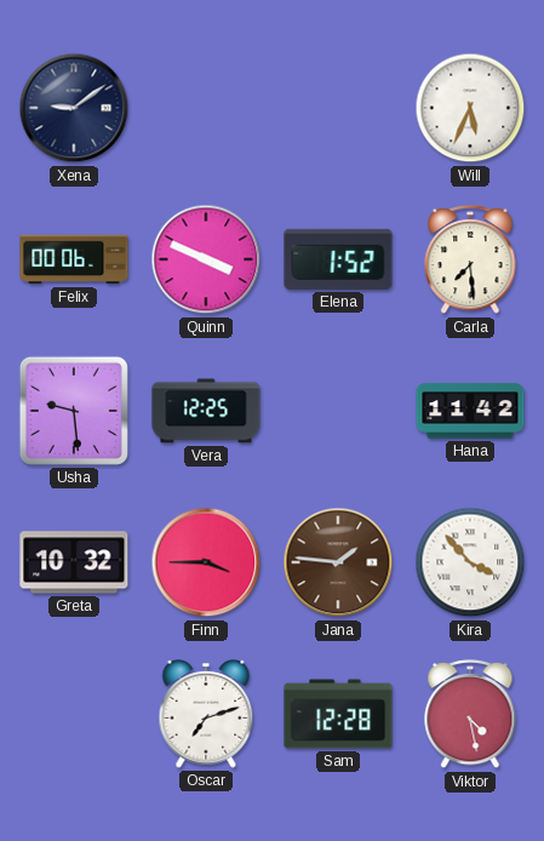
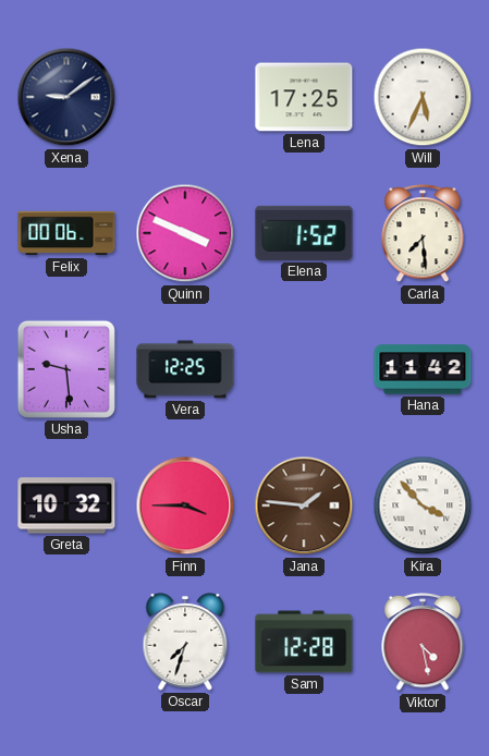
Lena: none -> 17:25
Oscar: 7:12 -> 7:33
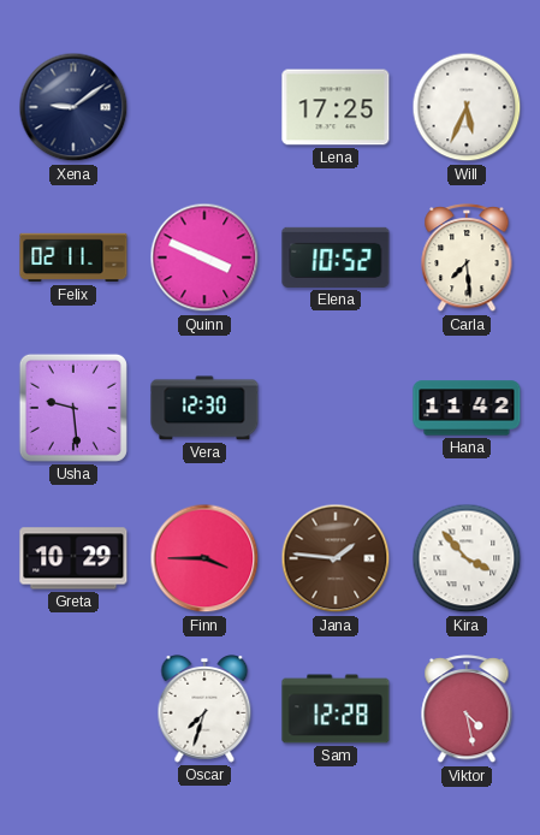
Felix: 00:06 -> 02:11
Elena: 1:52 -> 10:52
Vera: 12:25 -> 12:30
Greta: 10:32 -> 10:29
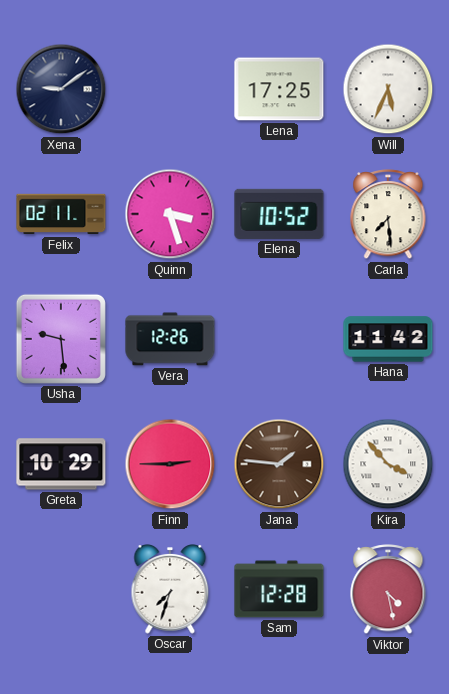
Quinn: 3:49 -> 3:27
Vera: 12:30 -> 12:26
Finn: 3:45 -> 2:45
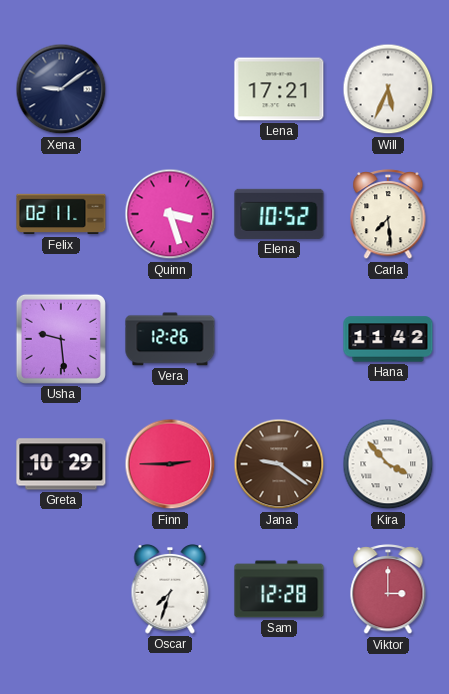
Lena: 17:25 -> 17:21
Jana: 1:46 -> 9:21
Viktor: 4:28 -> 3:00
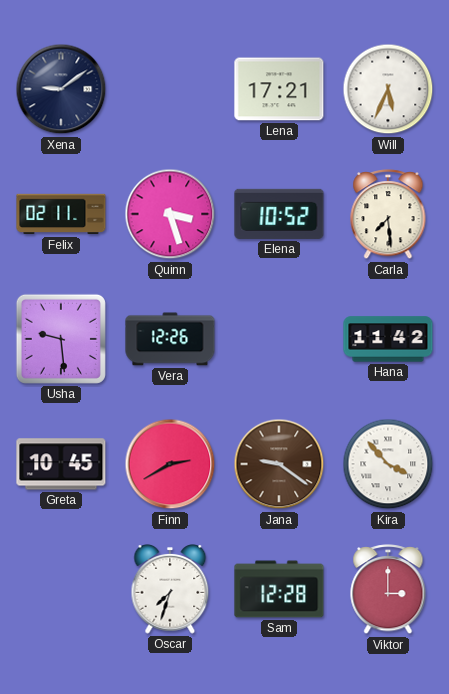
Greta: 10:29 -> 10:45
Finn: 2:45 -> 2:40
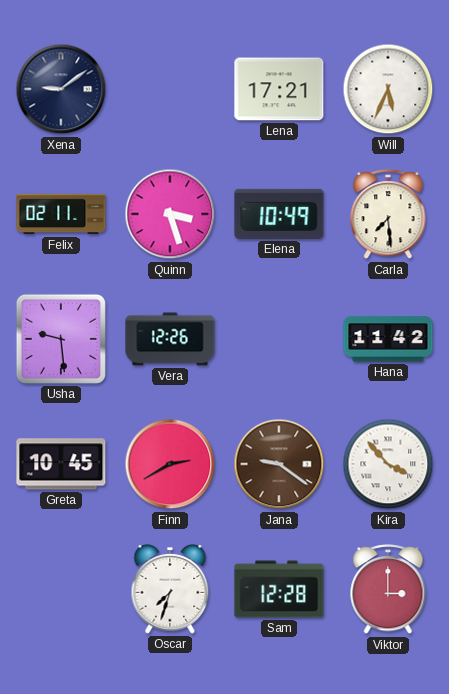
Elena: 10:52 -> 10:49
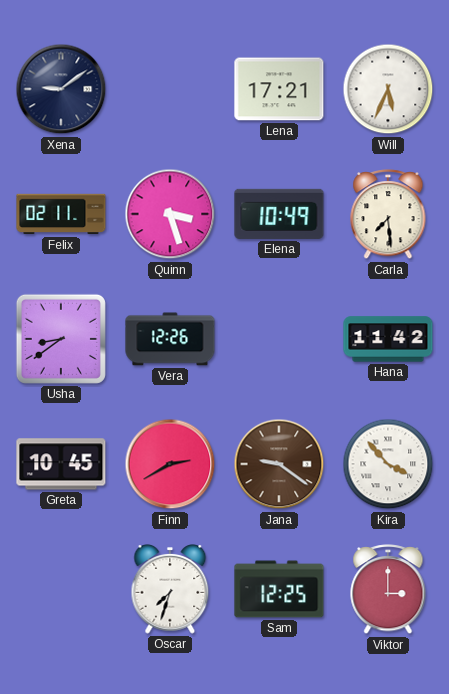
Usha: 9:29 -> 8:39
Sam: 12:28 -> 12:25
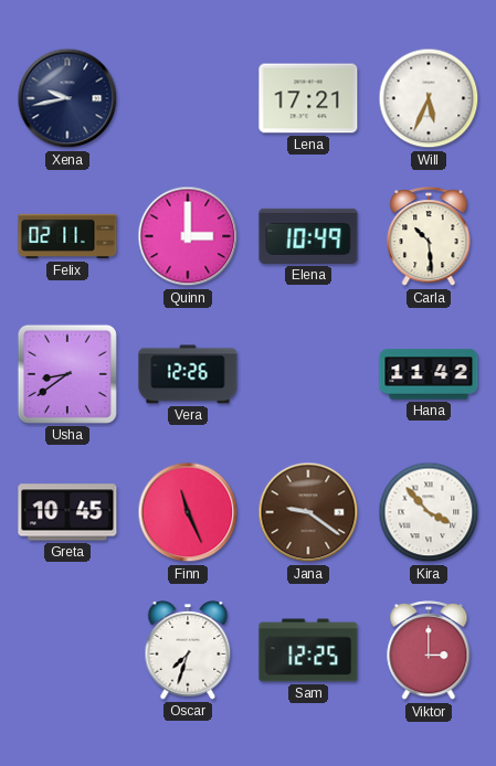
Xena: 9:09 -> 9:43
Quinn: 3:27 -> 3:00
Carla: 7:29 -> 10:29
Finn: 2:40 -> 11:26
